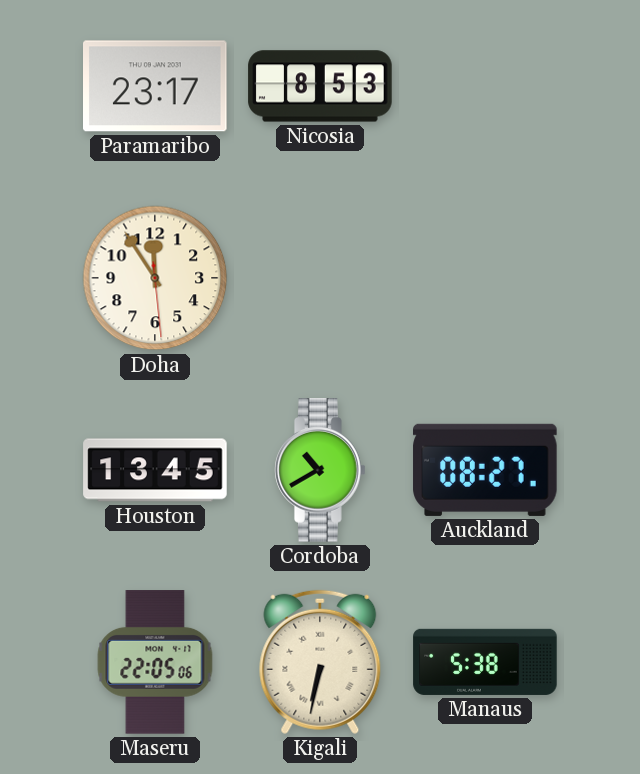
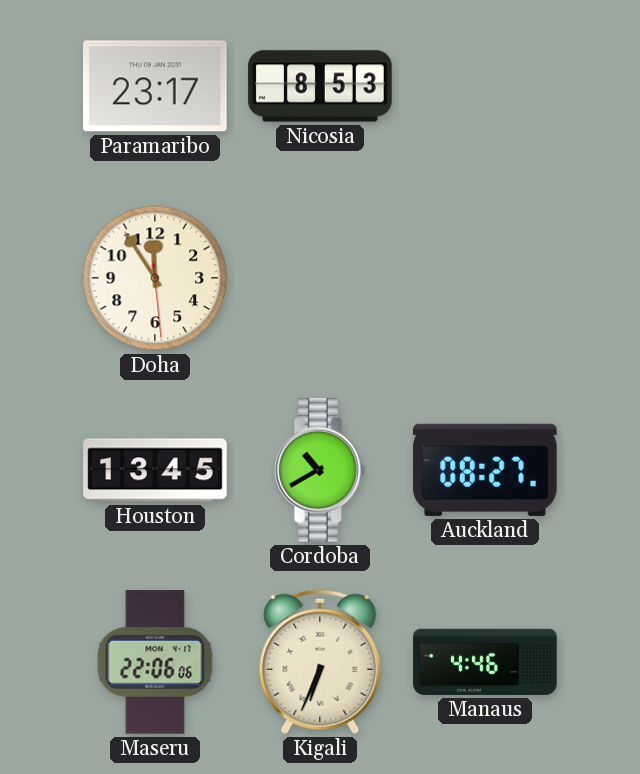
Maseru: 22:05 -> 22:06
Kigali: 6:32 -> 6:34
Manaus: 5:38 -> 4:46
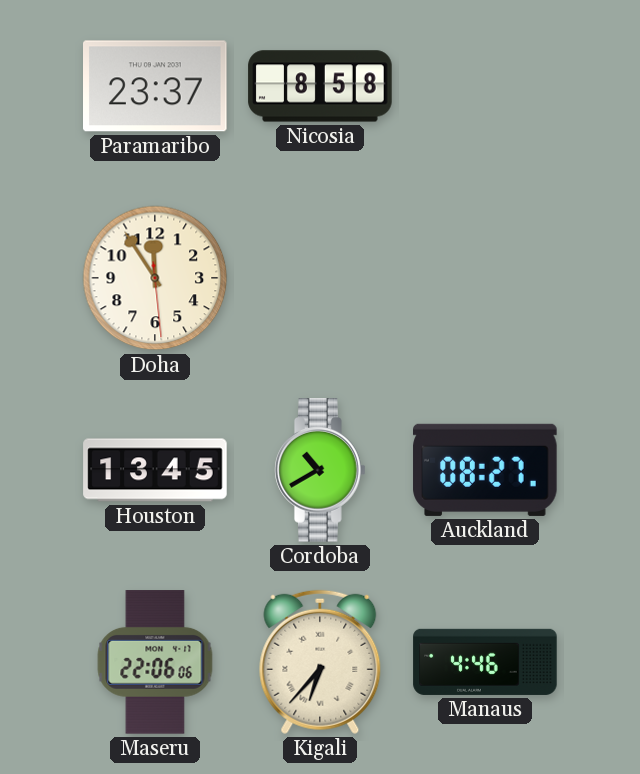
Paramaribo: 23:17 -> 23:37
Nicosia: 8:53 -> 8:58
Kigali: 6:34 -> 6:37
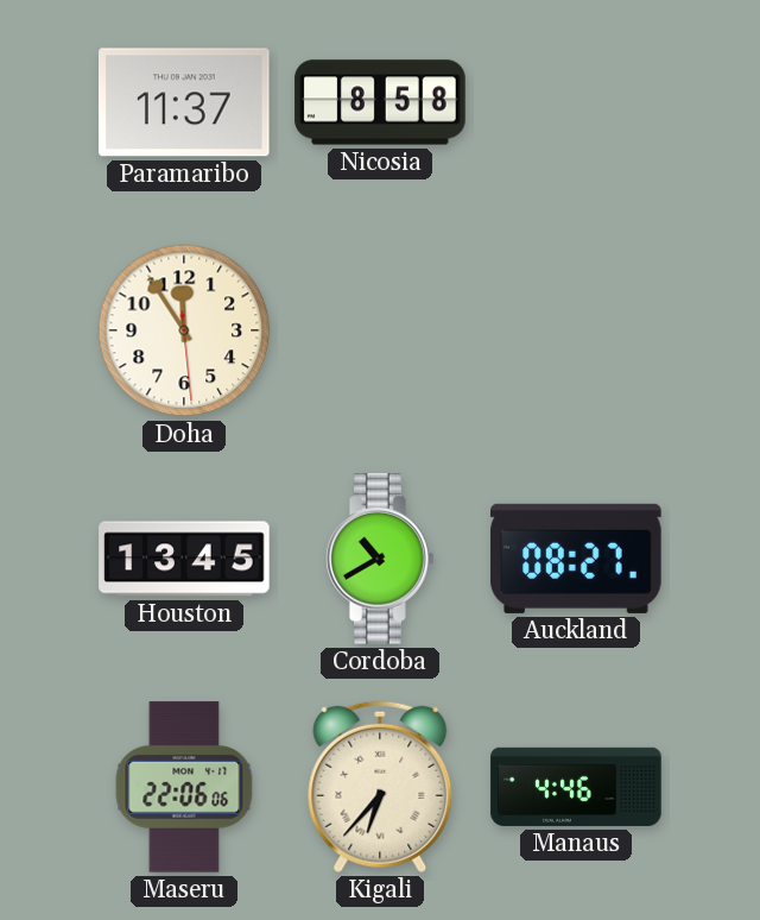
Paramaribo: 23:37 -> 11:37
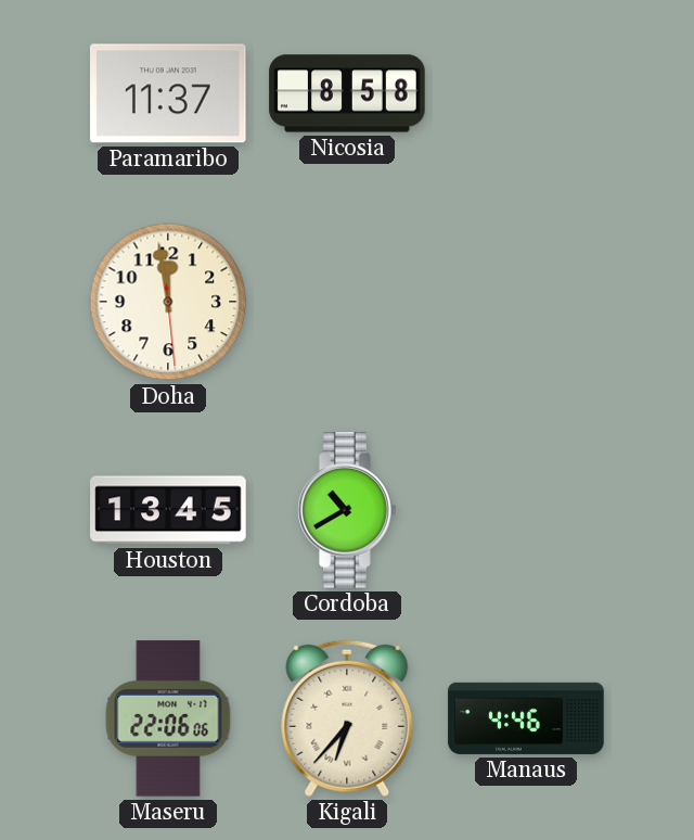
Doha: 11:54 -> 11:58
Auckland: 08:27 -> none
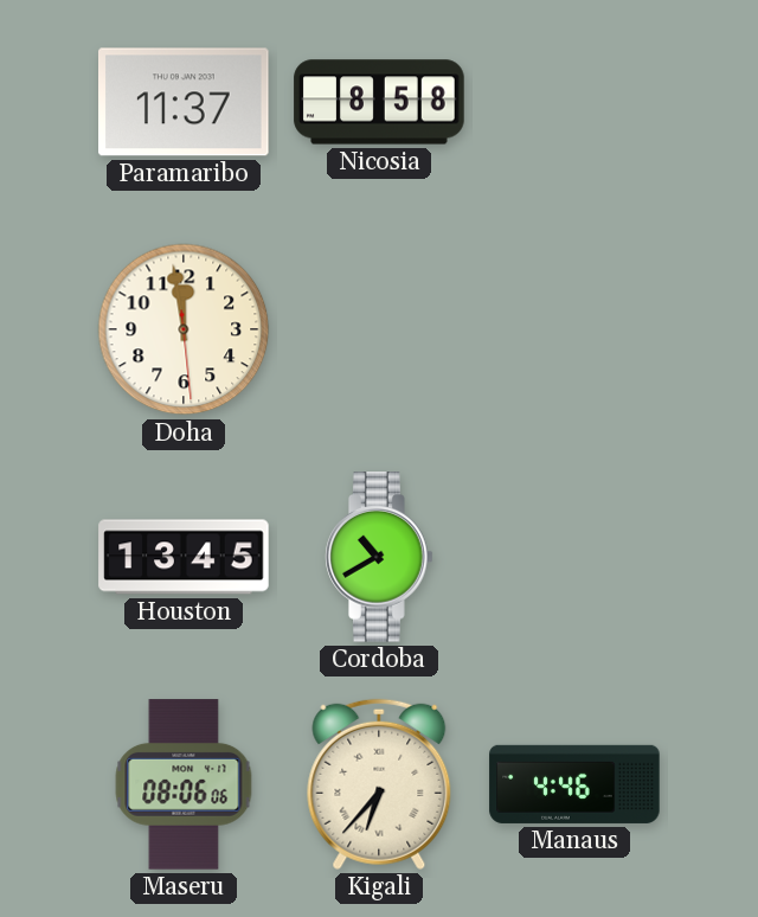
Maseru: 22:06 -> 08:06
